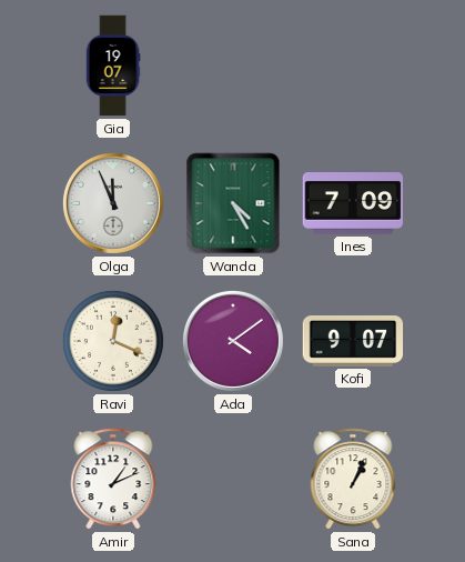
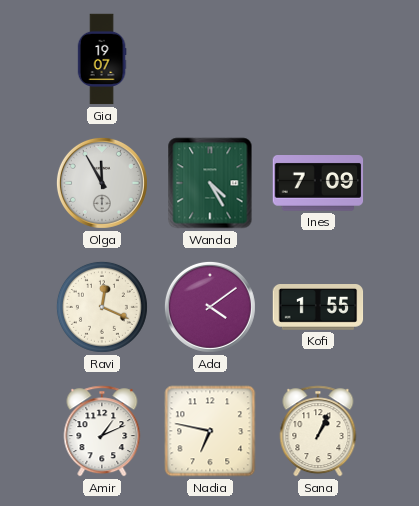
Olga: 11:56 -> 11:55
Kofi: 9:07 -> 1:55
Nadia: none -> 6:47
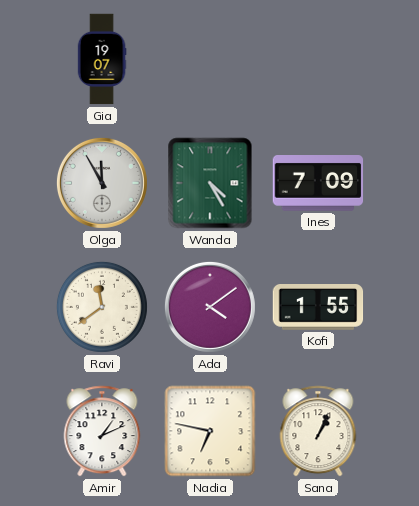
Ravi: 12:19 -> 11:39
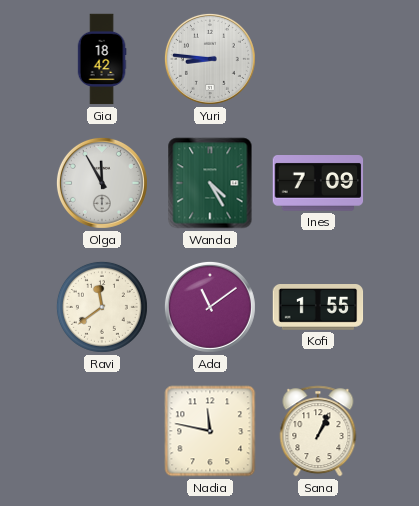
Gia: 19:07 -> 18:42
Yuri: none -> 8:46
Ada: 4:09 -> 11:09
Amir: 1:11 -> none
Nadia: 6:47 -> 11:47
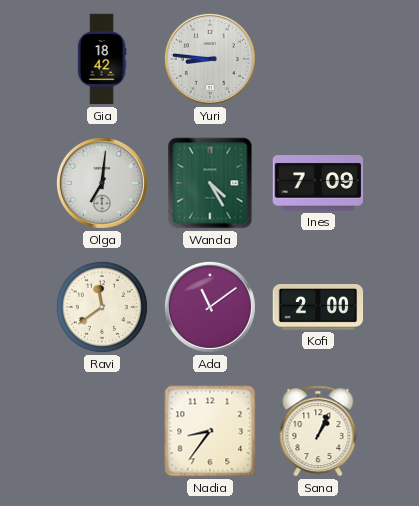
Olga: 11:55 -> 7:01
Kofi: 1:55 -> 2:00
Nadia: 11:47 -> 8:36
